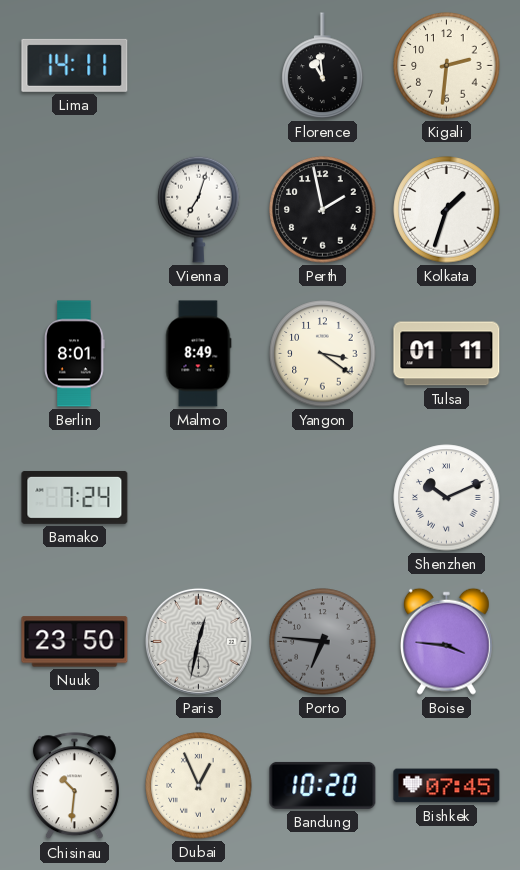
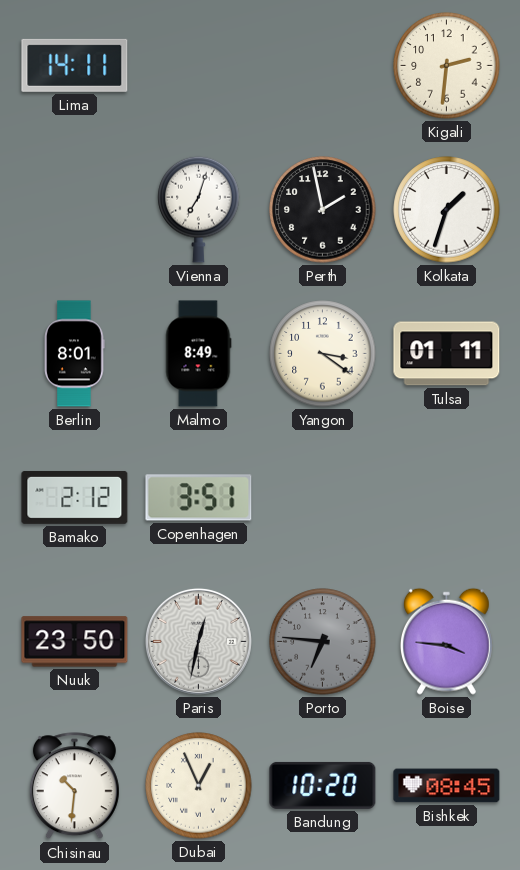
Florence: 10:59 -> none
Bamako: 7:24 -> 2:12
Copenhagen: none -> 3:51
Shenzhen: 10:11 -> none
Bishkek: 07:45 -> 08:45
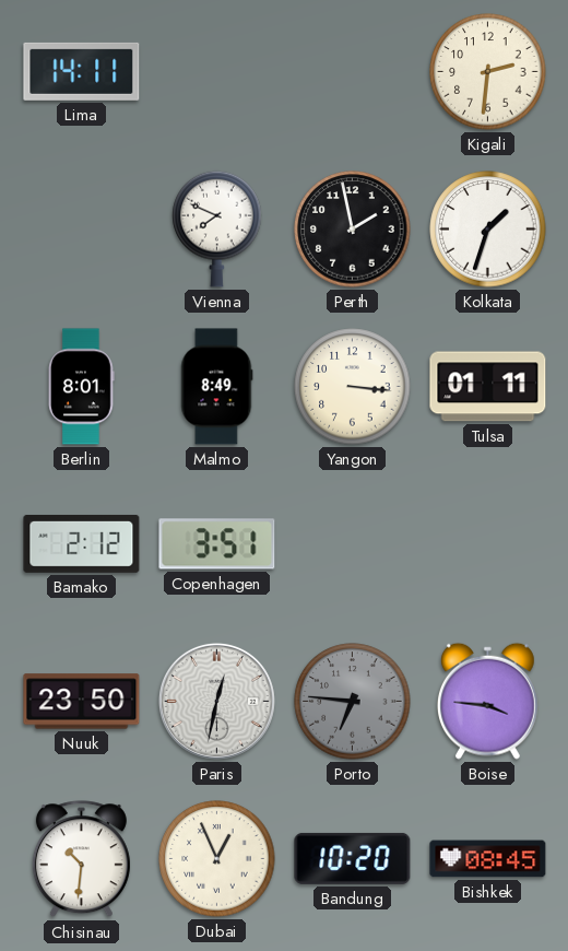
Vienna: 7:03 -> 7:49
Yangon: 3:21 -> 3:16
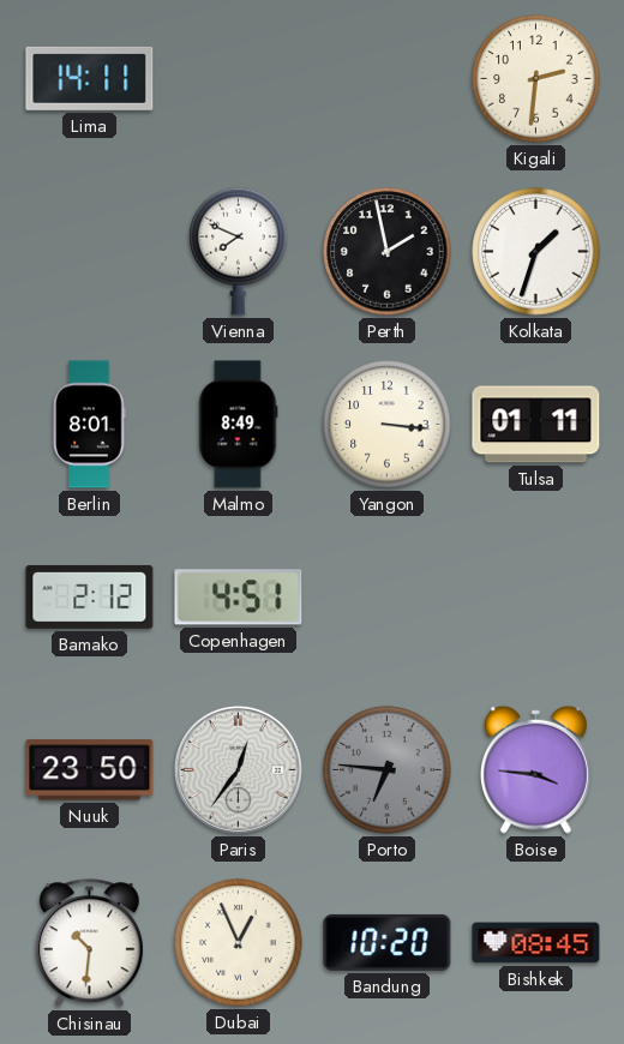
Copenhagen: 3:51 -> 4:51
Paris: 12:32 -> 12:36
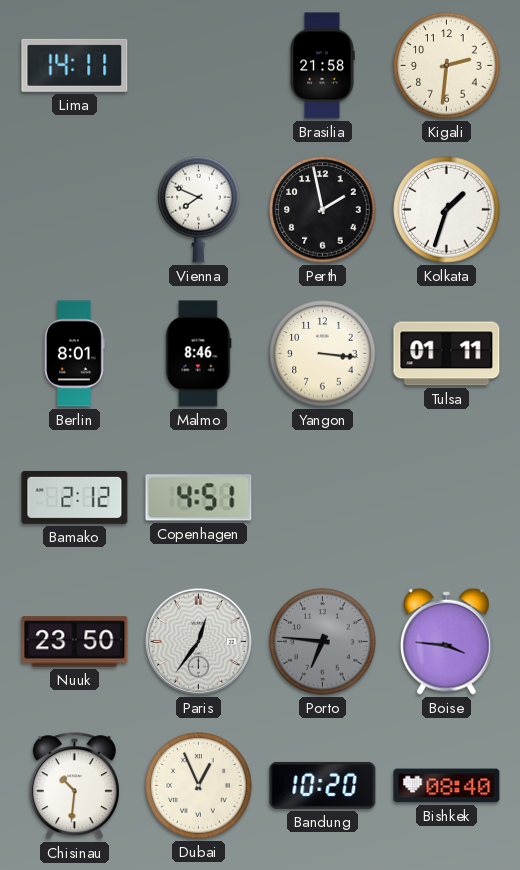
Brasilia: none -> 21:58
Malmo: 8:49 -> 8:46
Bishkek: 08:45 -> 08:40
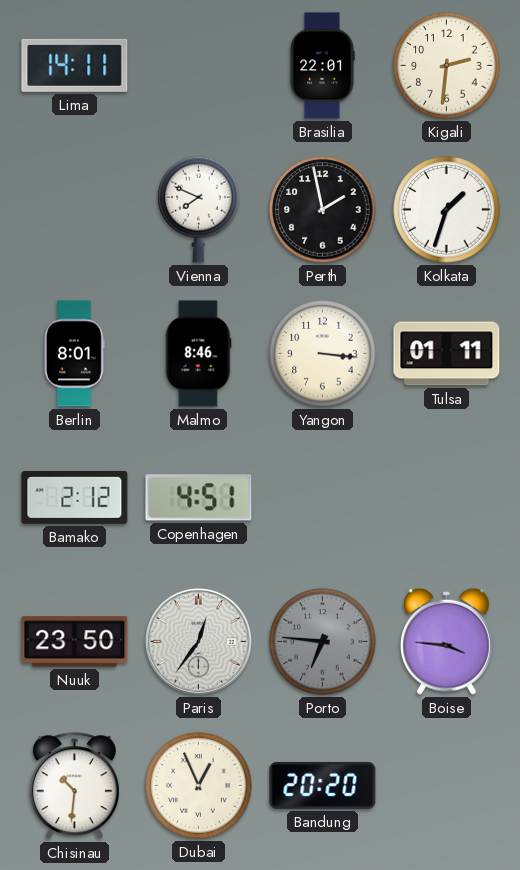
Brasilia: 21:58 -> 22:01
Bandung: 10:20 -> 20:20
Bishkek: 08:40 -> none
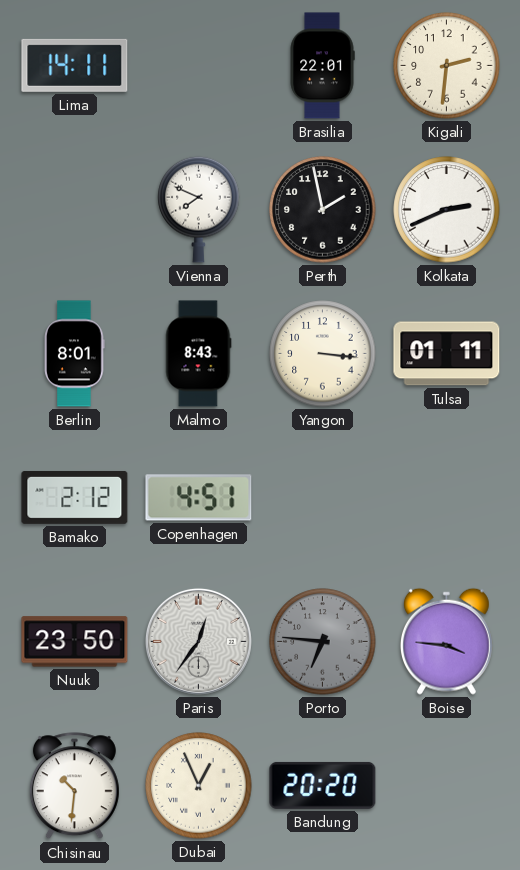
Kolkata: 1:33 -> 2:41
Malmo: 8:46 -> 8:43
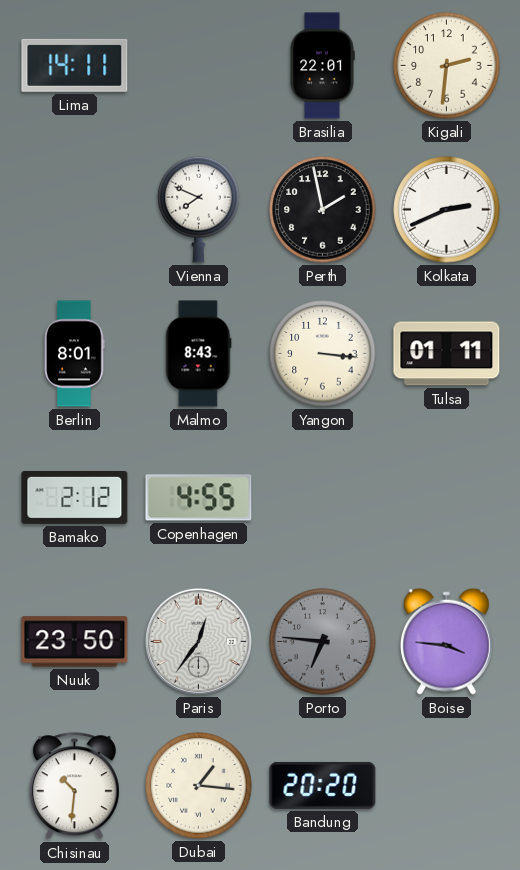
Copenhagen: 4:51 -> 4:55
Dubai: 12:56 -> 1:16
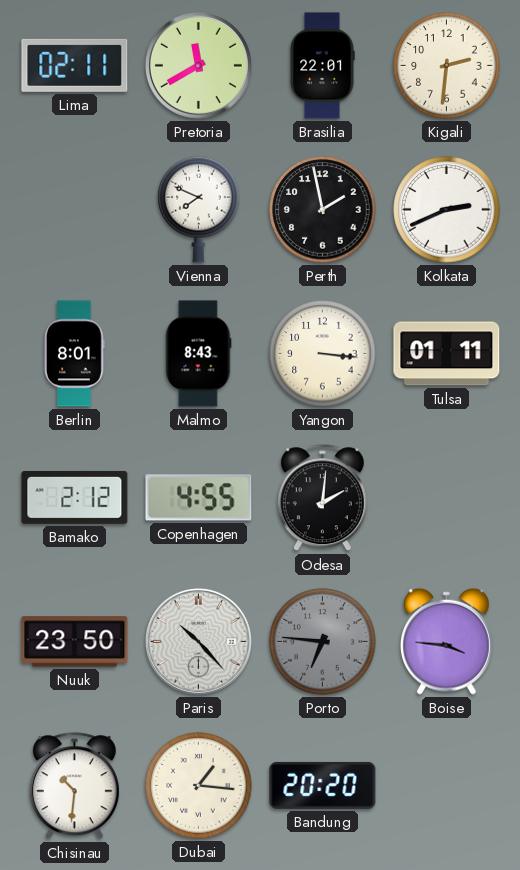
Lima: 14:11 -> 02:11
Pretoria: none -> 11:40
Odesa: none -> 2:01
Paris: 12:36 -> 10:23
